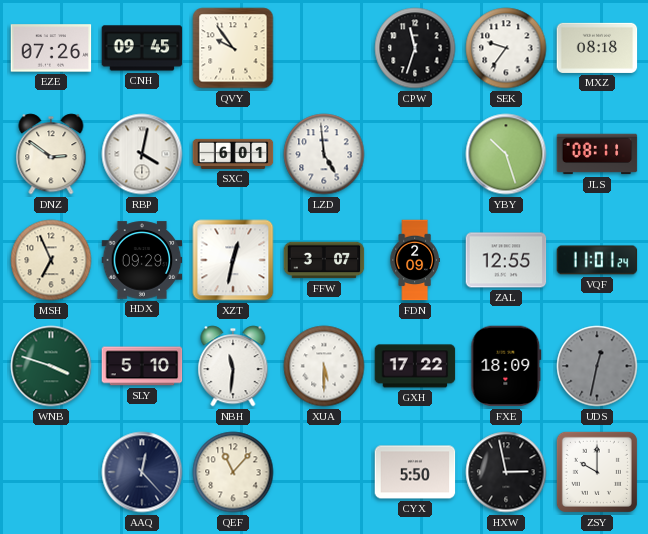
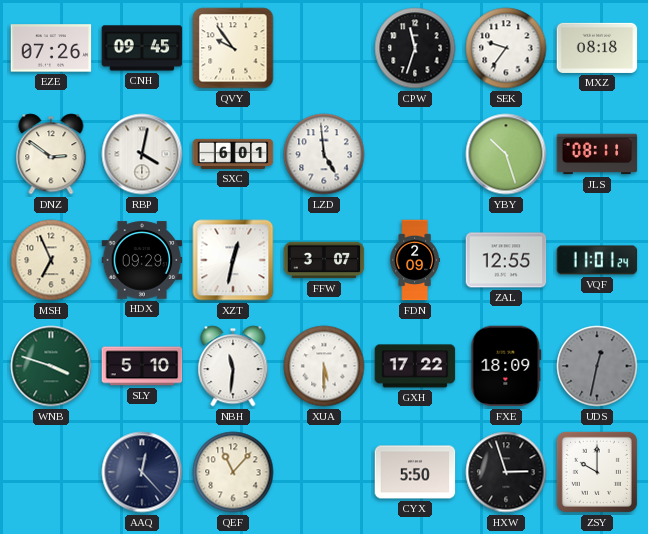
HXW: 2:58 -> 2:57
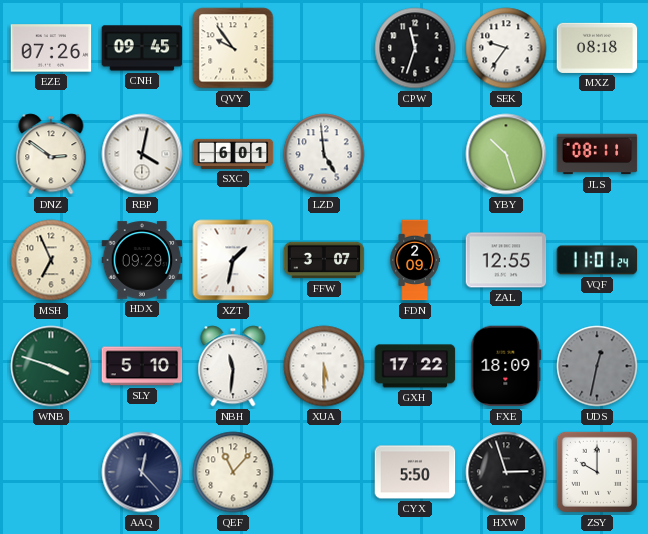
XZT: 12:32 -> 1:32
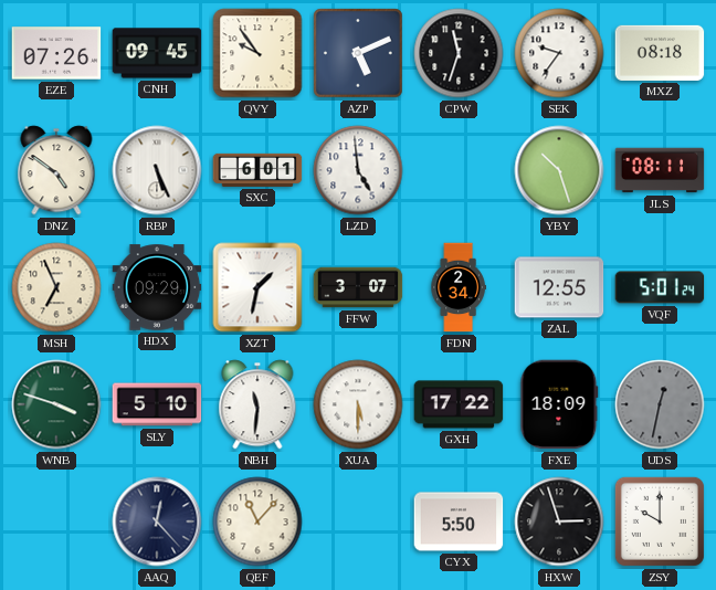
AZP: none -> 5:11
DNZ: 2:51 -> 4:51
RBP: 4:02 -> 5:26
FDN: 2:09 -> 2:34
VQF: 11:01 -> 5:01
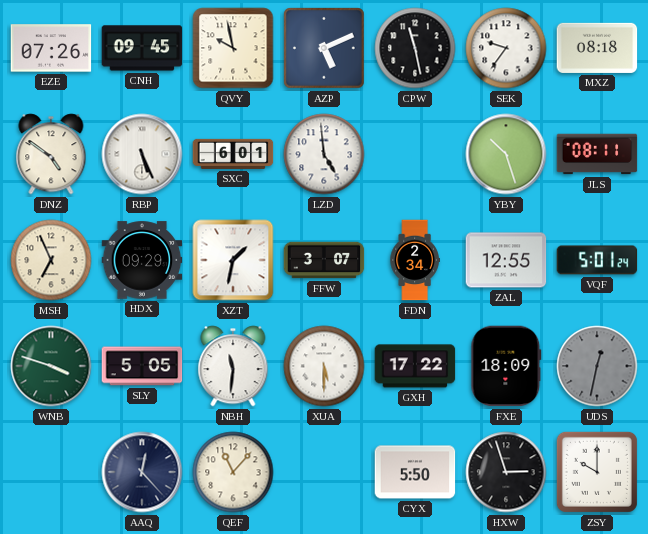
QVY: 9:54 -> 9:58
CPW: 11:33 -> 11:28
SLY: 5:10 -> 5:05
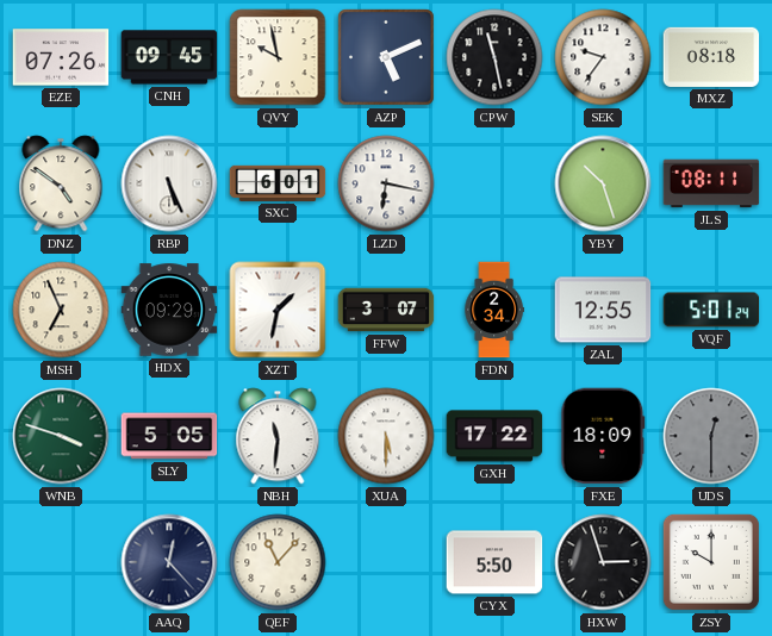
LZD: 4:59 -> 6:17
UDS: 12:32 -> 12:30
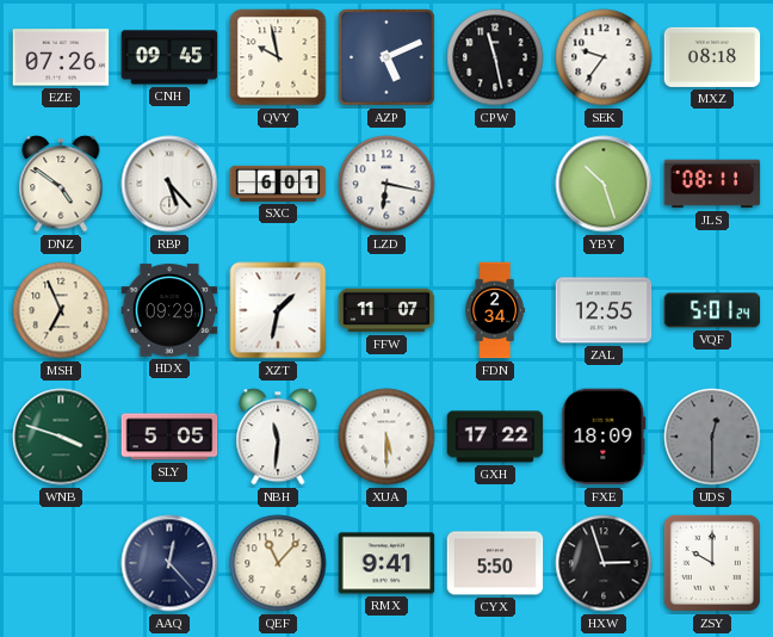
RBP: 5:26 -> 5:23
FFW: 3:07 -> 11:07
RMX: none -> 9:41
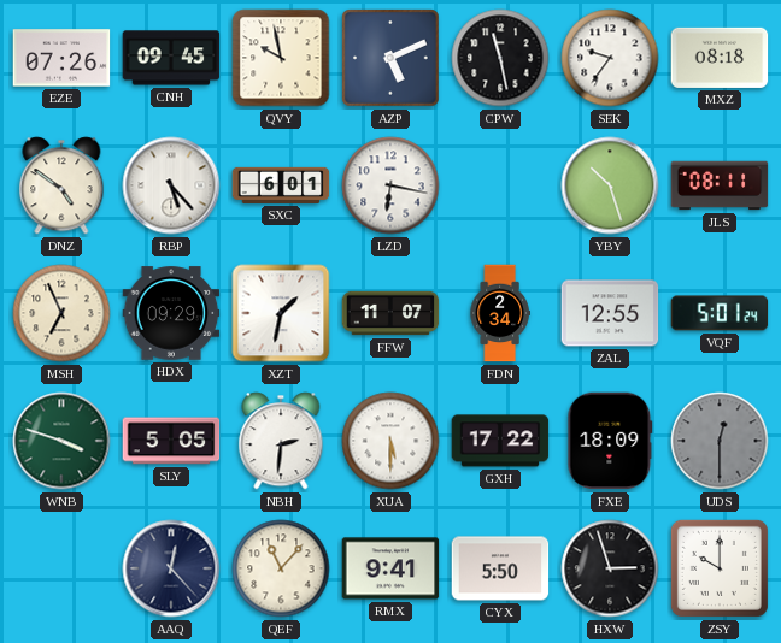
NBH: 11:31 -> 2:31
